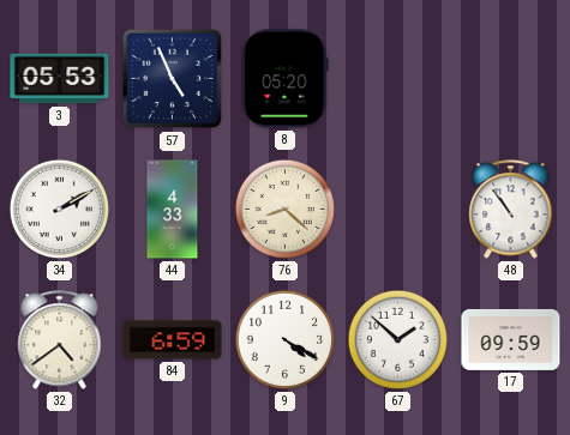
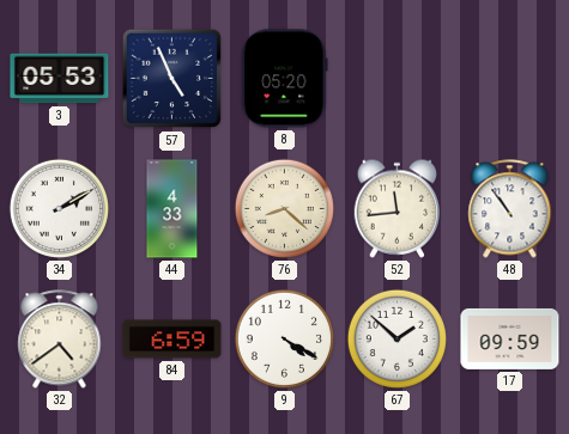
52: none -> 11:44
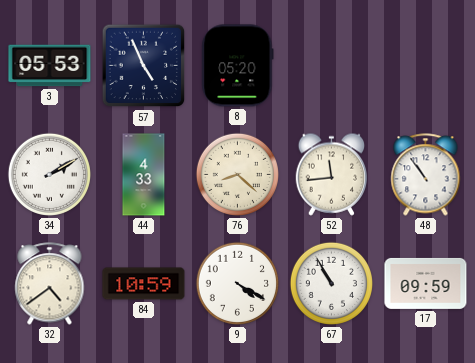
84: 6:59 -> 10:59
67: 1:52 -> 10:55
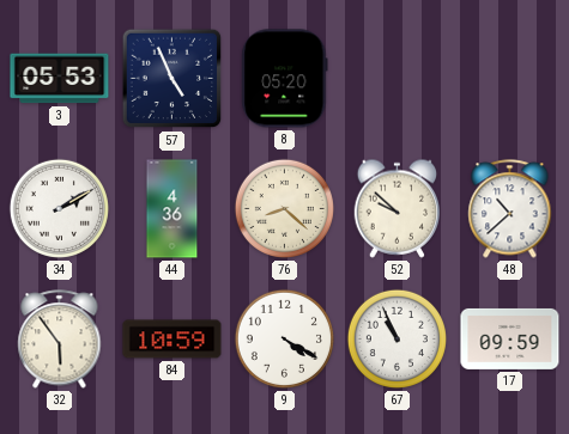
44: 4:33 -> 4:36
52: 11:44 -> 9:52
48: 10:54 -> 10:38
32: 4:39 -> 5:54
67: 10:55 -> 10:56
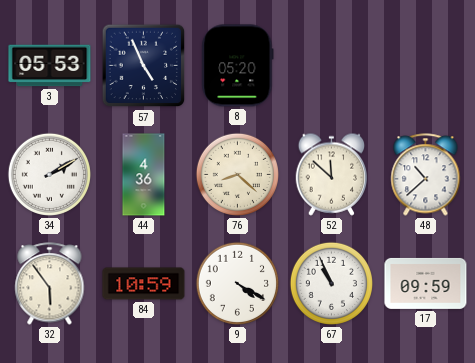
52: 9:52 -> 11:52
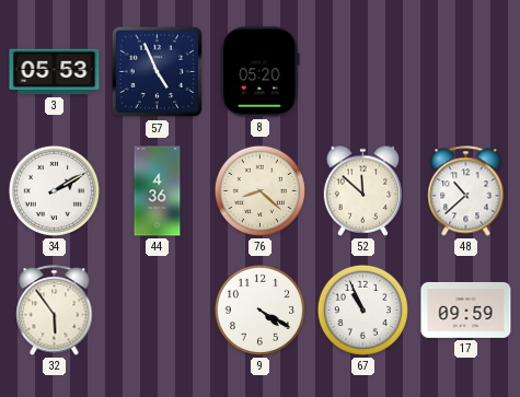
84: 10:59 -> none
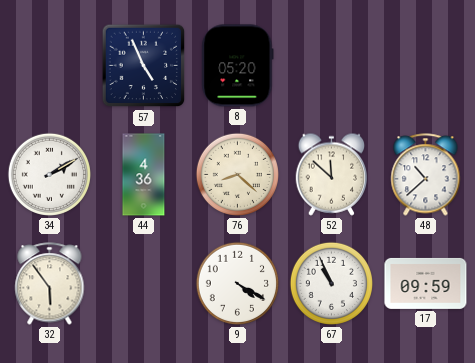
3: 05:53 -> none
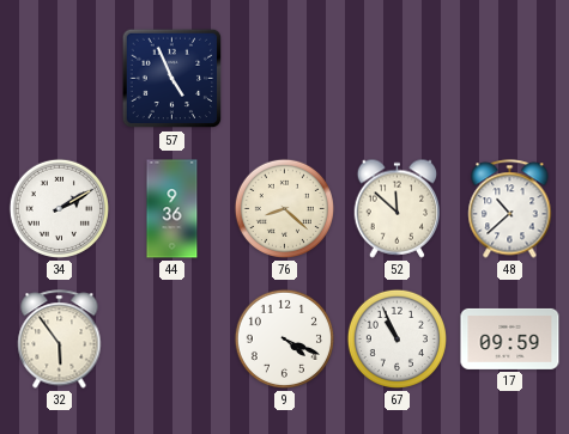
8: 05:20 -> none
44: 4:36 -> 9:36
9: 4:20 -> 4:19
